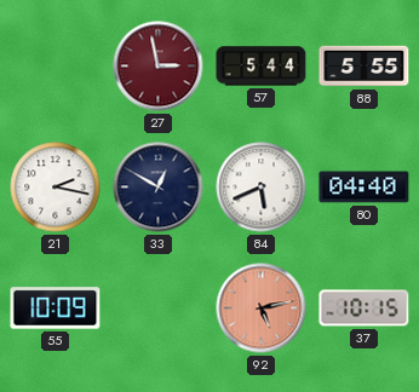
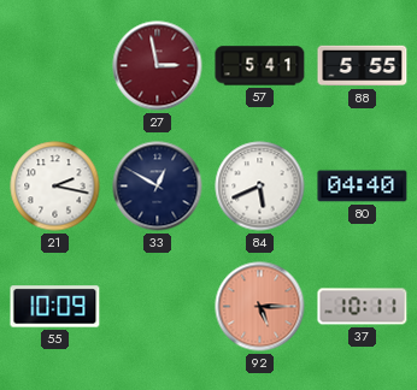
57: 5:44 -> 5:41
92: 5:13 -> 5:15
37: 10:15 -> 10:11
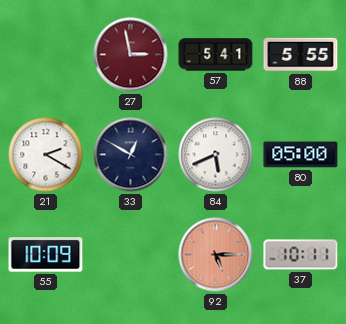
21: 2:17 -> 2:20
80: 04:40 -> 05:00
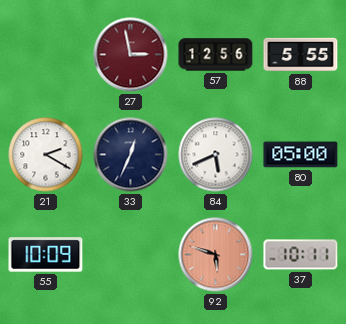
57: 5:41 -> 12:56
33: 12:50 -> 12:34
92: 5:15 -> 5:48
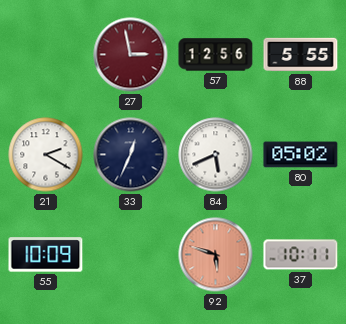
80: 05:00 -> 05:02
